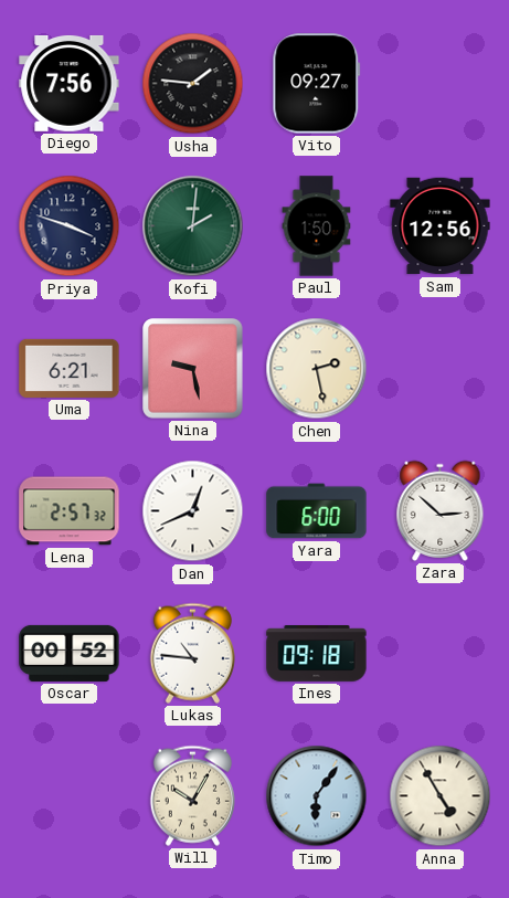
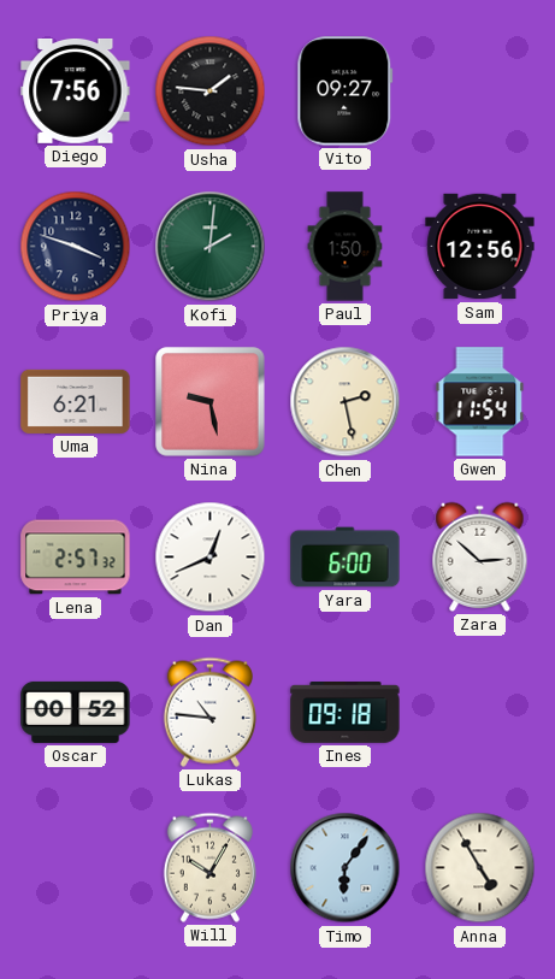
Gwen: none -> 11:54
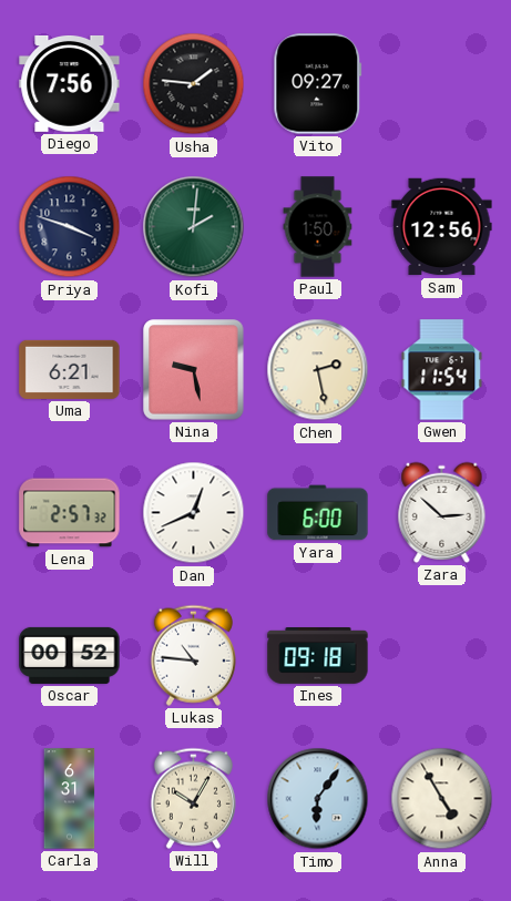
Carla: none -> 6:31
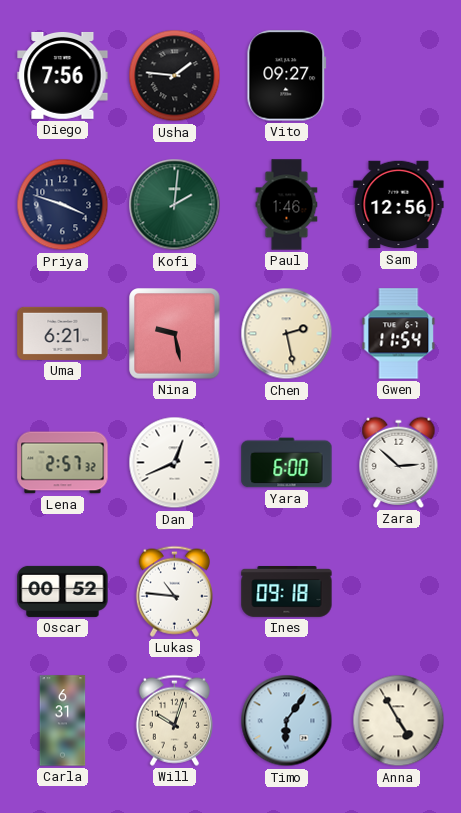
Paul: 1:50 -> 1:46
Will: 10:05 -> 10:03
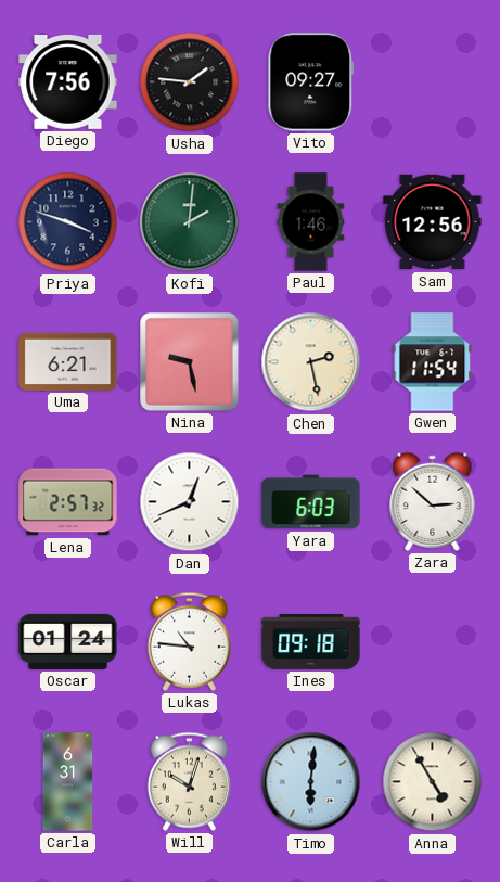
Yara: 6:00 -> 6:03
Oscar: 00:52 -> 01:24
Timo: 6:06 -> 6:01
